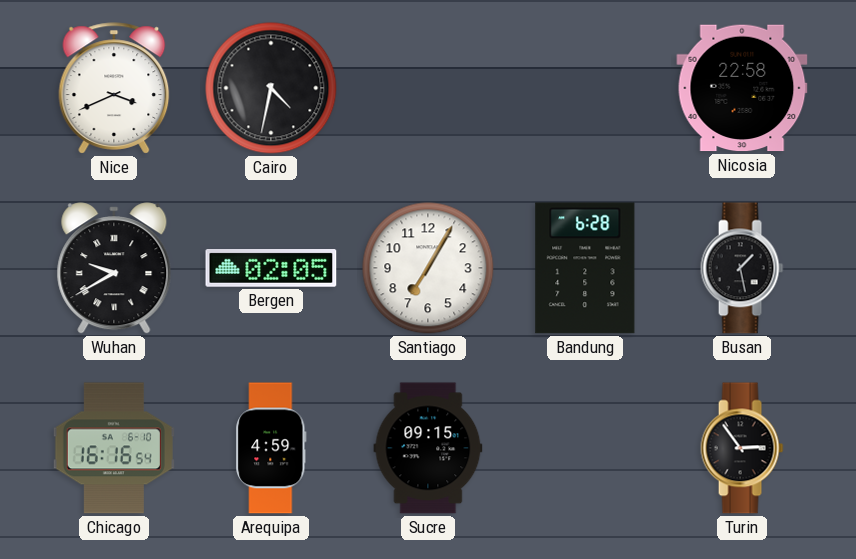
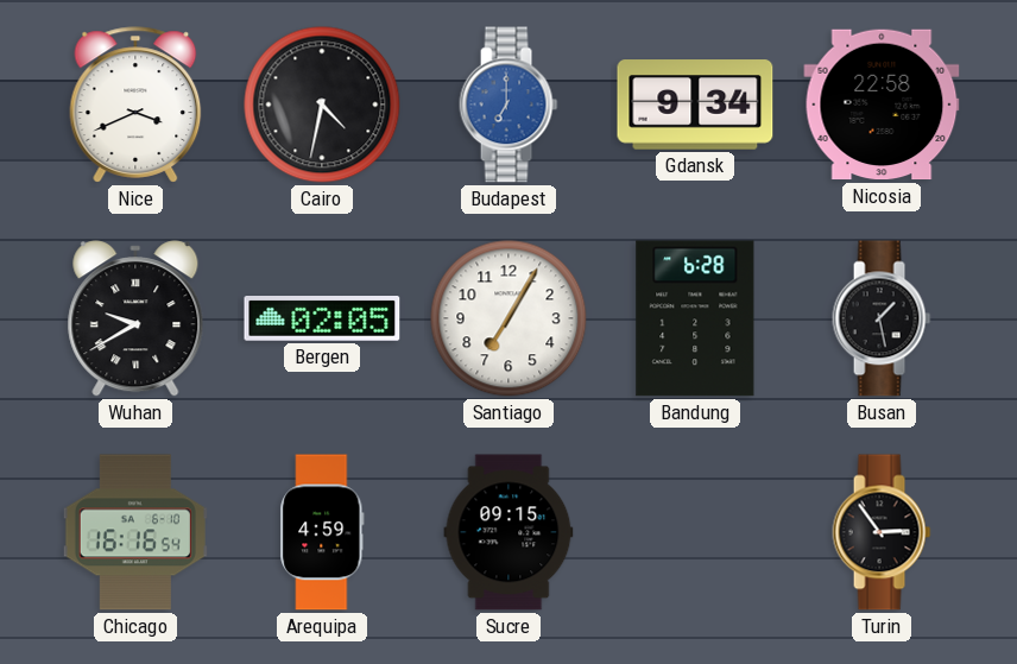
Budapest: none -> 7:00
Gdansk: none -> 9:34
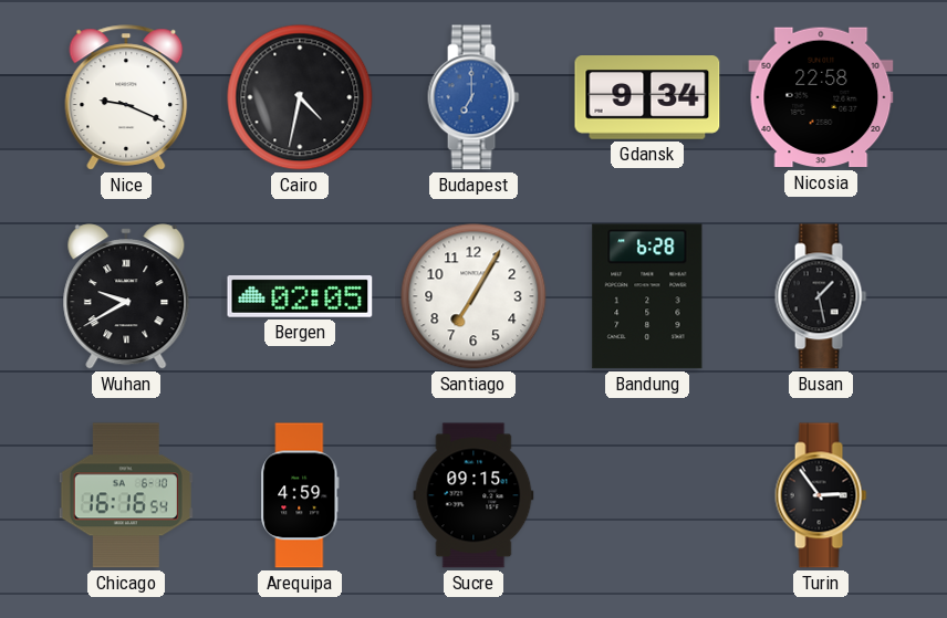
Nice: 3:41 -> 9:19
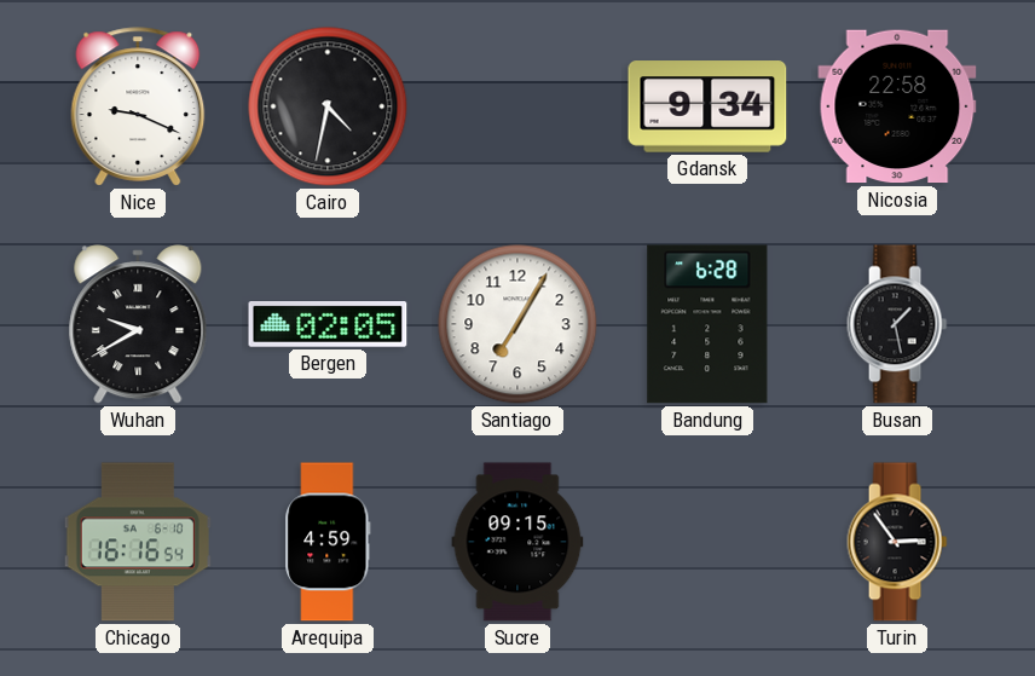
Budapest: 7:00 -> none
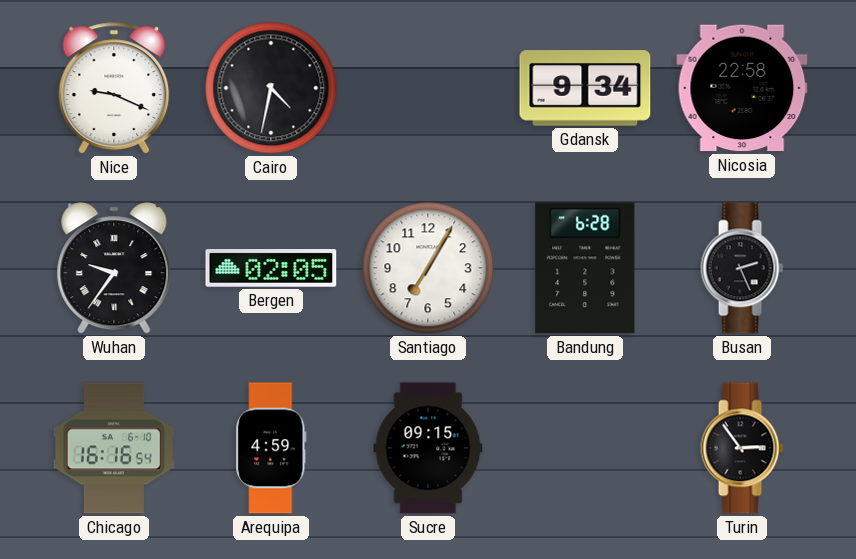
Wuhan: 9:40 -> 9:36
Busan: 1:28 -> 2:26
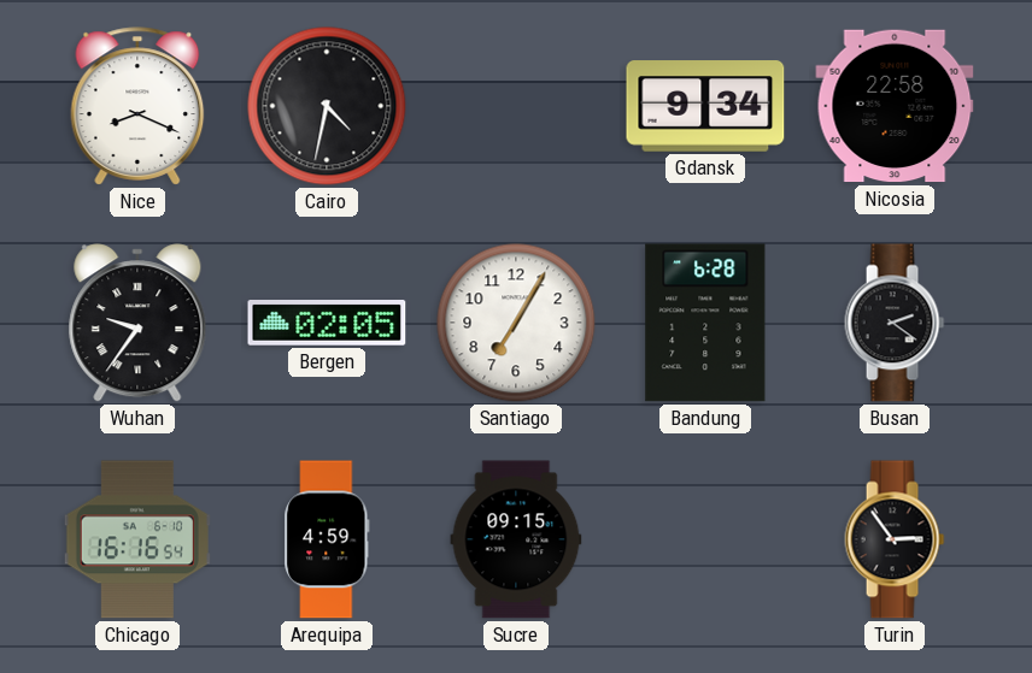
Nice: 9:19 -> 8:19
Busan: 2:26 -> 2:21
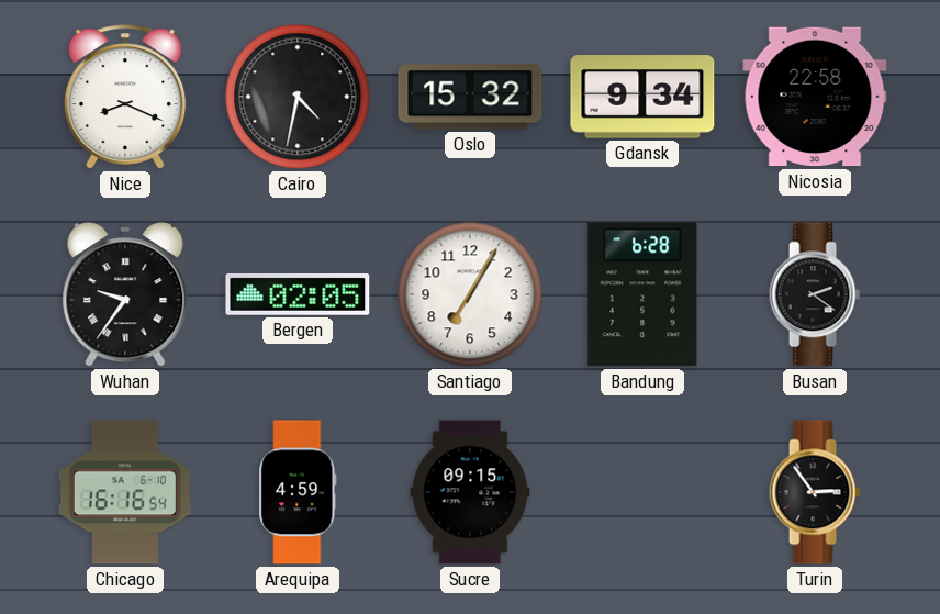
Oslo: none -> 15:32
